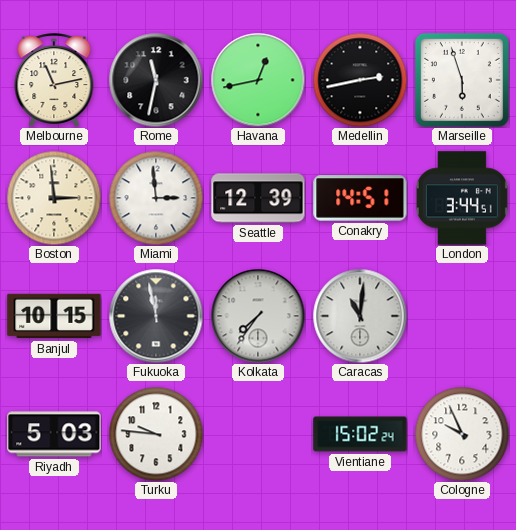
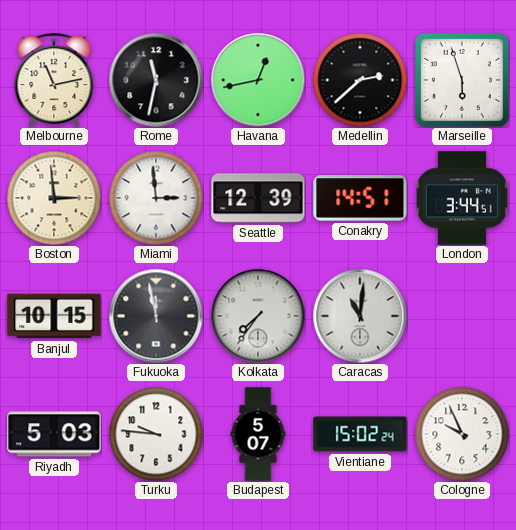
Medellin: 2:43 -> 2:38
Budapest: none -> 5:07
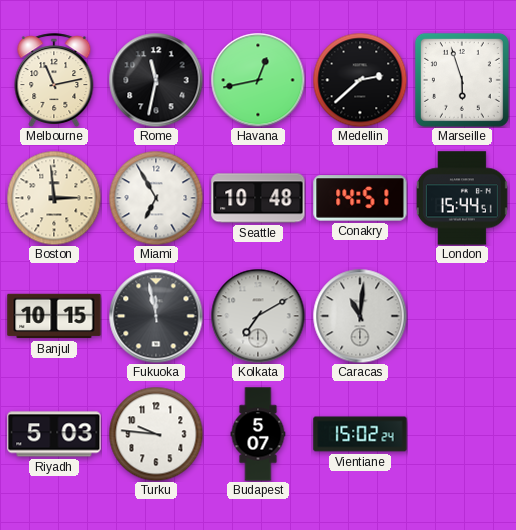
Miami: 2:59 -> 6:55
Seattle: 12:39 -> 10:48
London: 3:44 -> 15:44
Kolkata: 7:36 -> 7:10
Cologne: 9:56 -> none
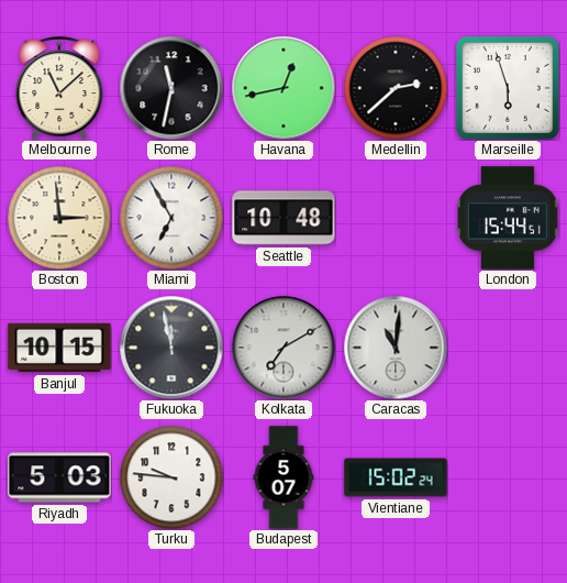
Melbourne: 11:13 -> 11:08
Conakry: 14:51 -> none
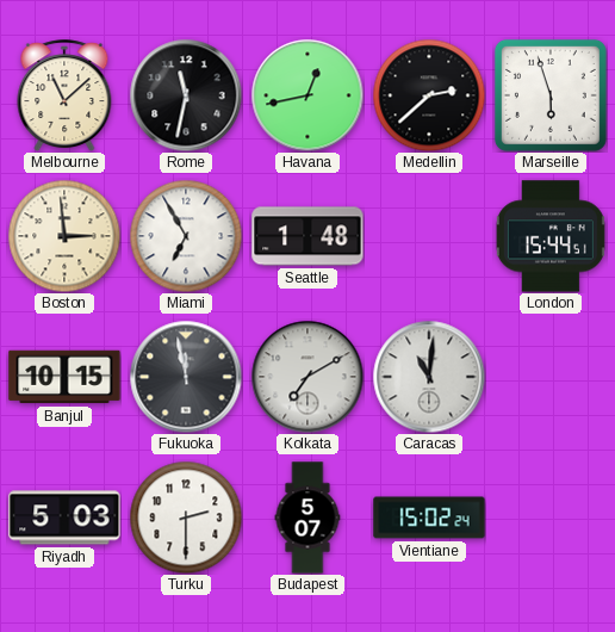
Seattle: 10:48 -> 1:48
Turku: 9:46 -> 2:30
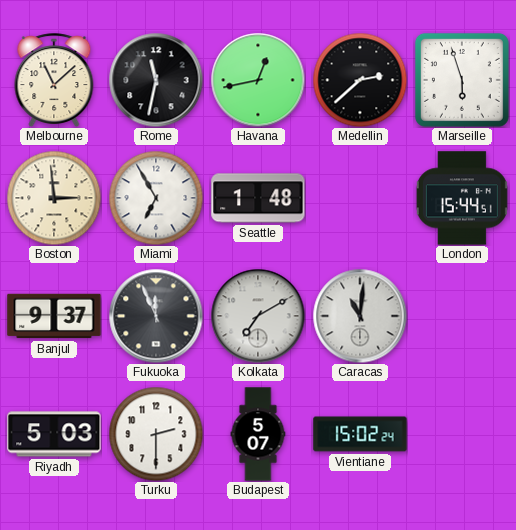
Banjul: 10:15 -> 9:37
Fukuoka: 11:58 -> 11:56
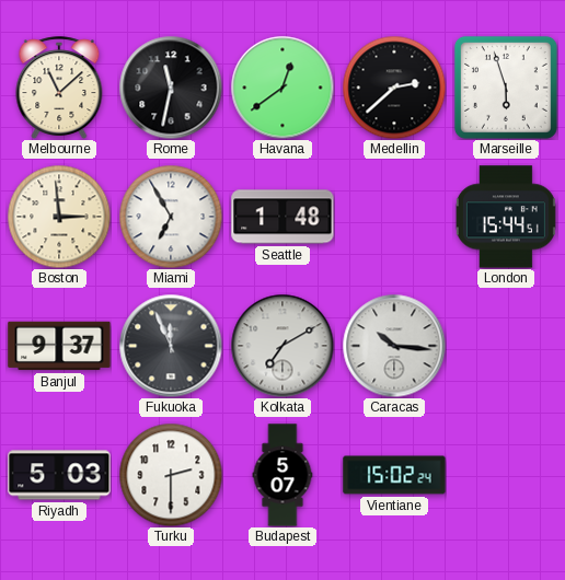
Havana: 12:43 -> 12:39
Caracas: 11:01 -> 10:16
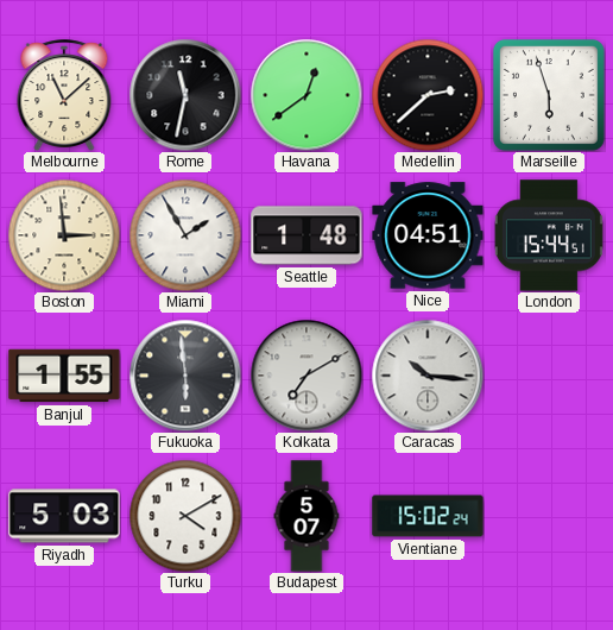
Miami: 6:55 -> 1:55
Nice: none -> 04:51
Banjul: 9:37 -> 1:55
Fukuoka: 11:56 -> 5:59
Turku: 2:30 -> 4:10
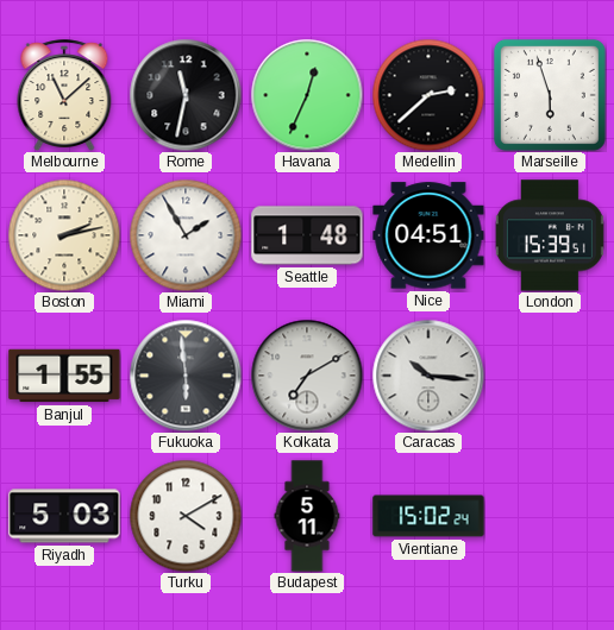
Havana: 12:39 -> 12:34
Boston: 2:59 -> 2:13
London: 15:44 -> 15:39
Budapest: 5:07 -> 5:11
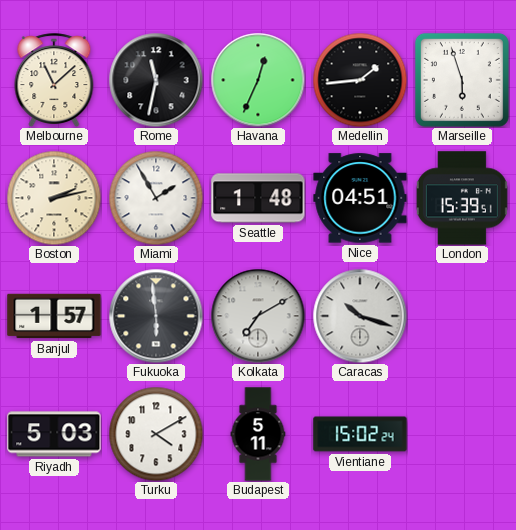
Medellin: 2:38 -> 1:44
Banjul: 1:55 -> 1:57
Caracas: 10:16 -> 10:18
